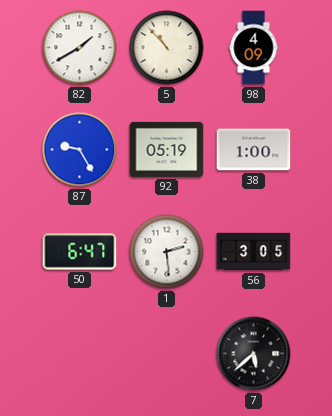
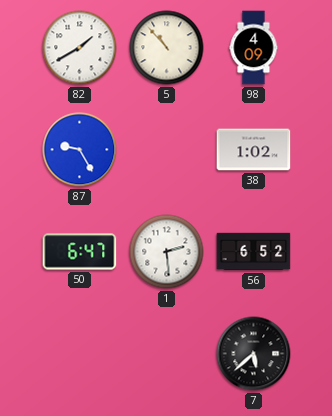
92: 05:19 -> none
38: 1:00 -> 1:02
56: 3:05 -> 6:52
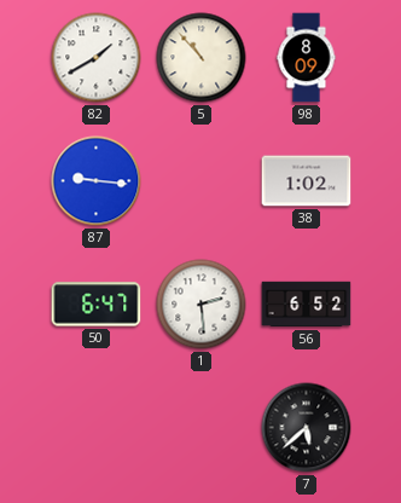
98: 4:09 -> 8:09
87: 9:25 -> 9:16
